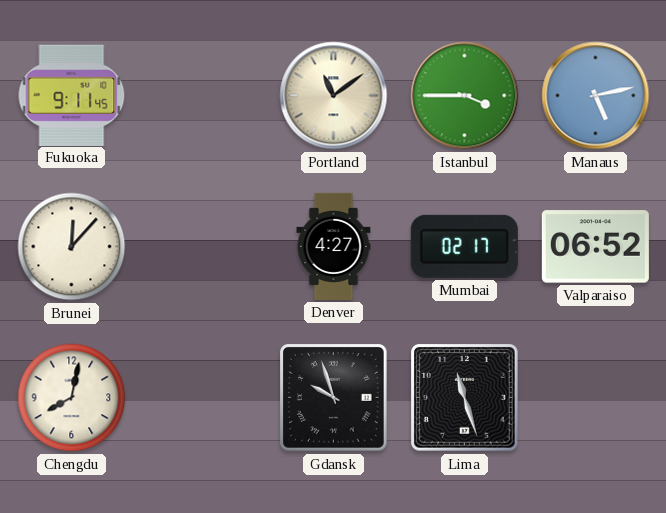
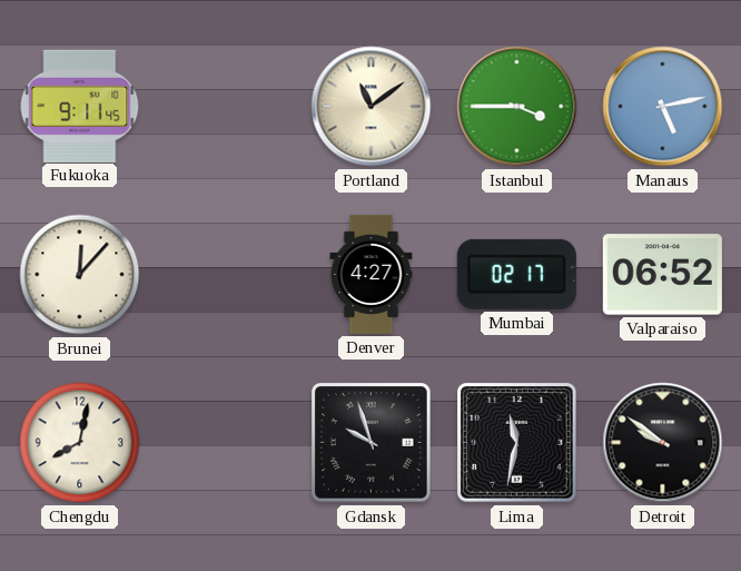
Lima: 11:27 -> 11:32
Detroit: none -> 9:51
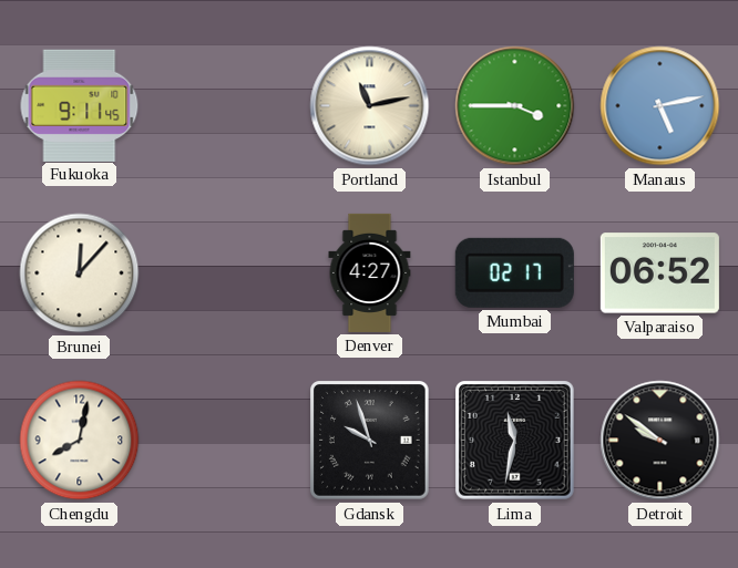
Portland: 11:09 -> 11:13
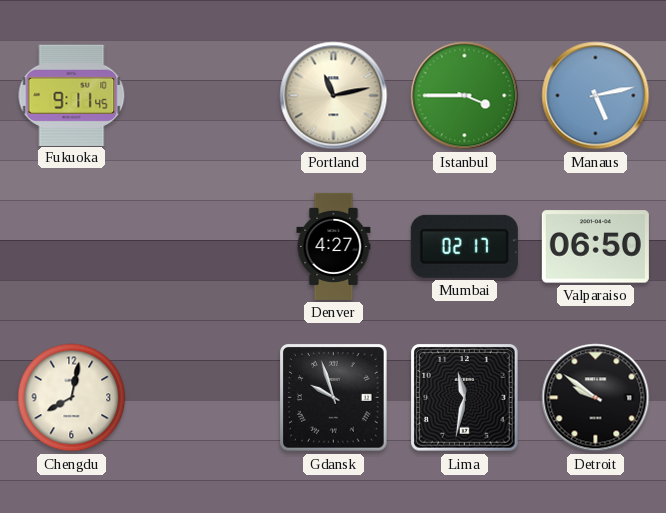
Brunei: 12:07 -> none
Valparaiso: 06:52 -> 06:50
